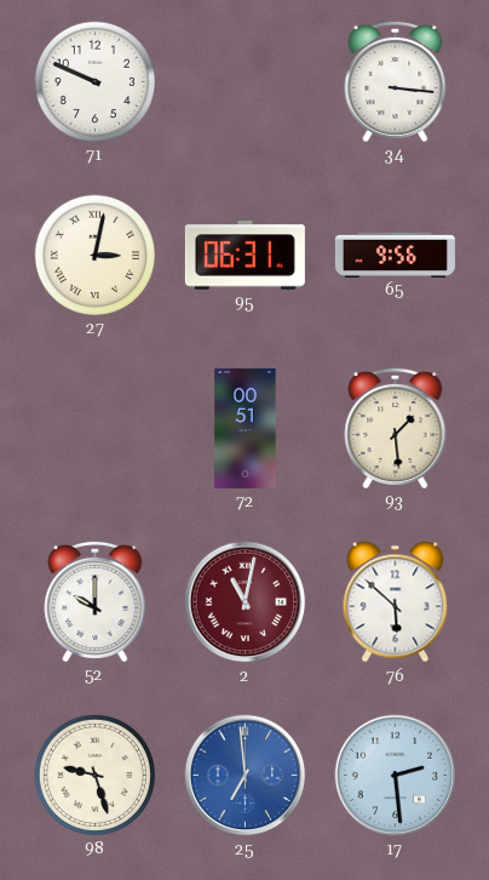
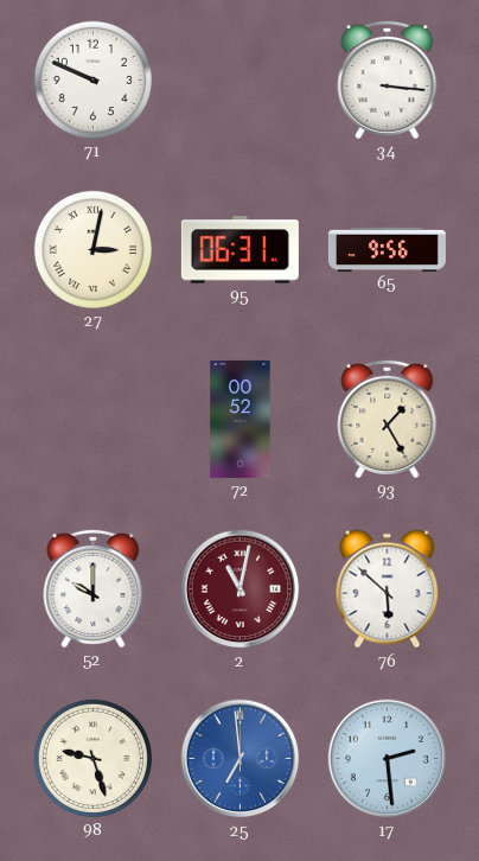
72: 00:51 -> 00:52
93: 1:29 -> 1:25
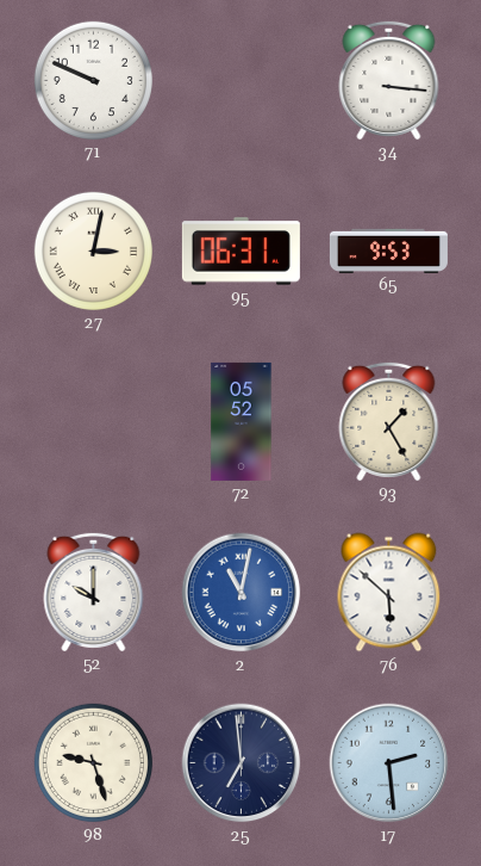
65: 9:56 -> 9:53
72: 00:52 -> 05:52
2 dial: burgundy -> blue
25 dial: blue -> navy
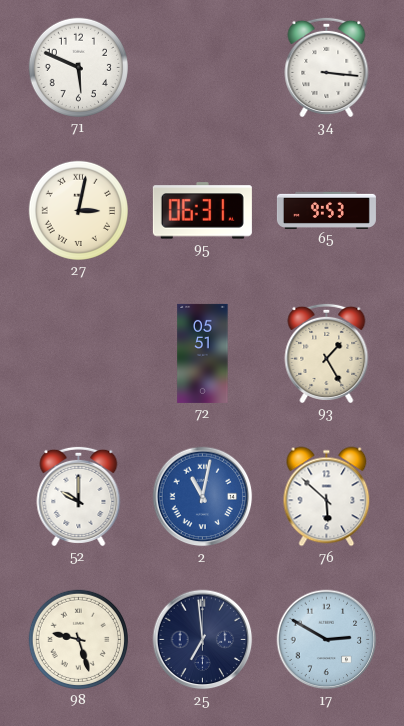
71: 9:49 -> 5:49
72: 05:52 -> 05:51
17: 2:29 -> 2:50
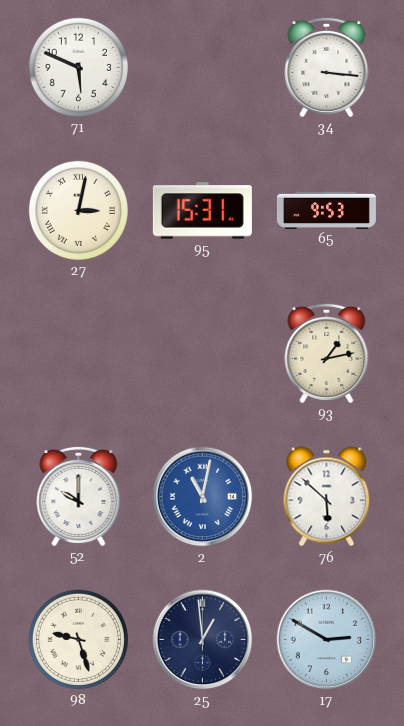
95: 06:31 -> 15:31
72: 05:51 -> none
93: 1:25 -> 1:13
25: 6:59 -> 12:59
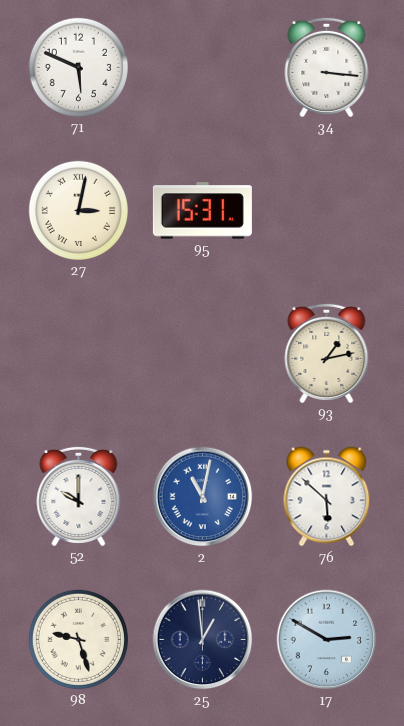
65: 9:53 -> none
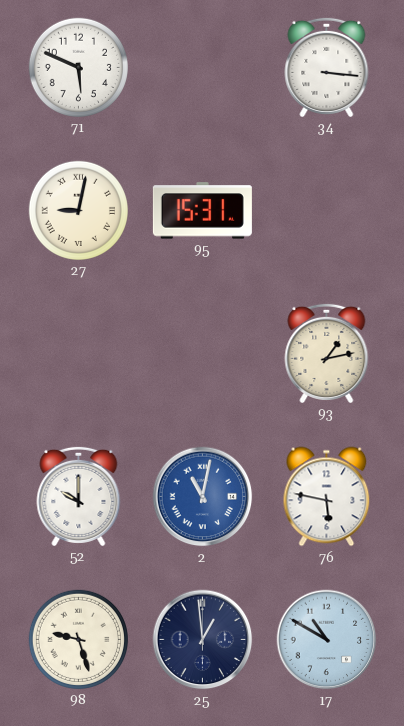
27: 3:02 -> 9:02
76: 5:52 -> 5:47
17: 2:50 -> 10:50
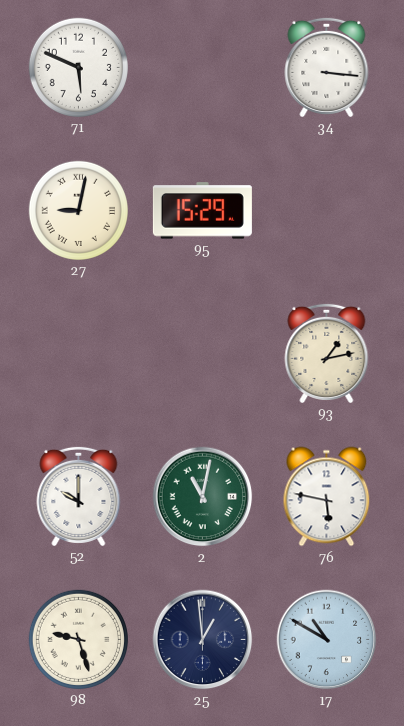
95: 15:31 -> 15:29
2 dial: blue -> green
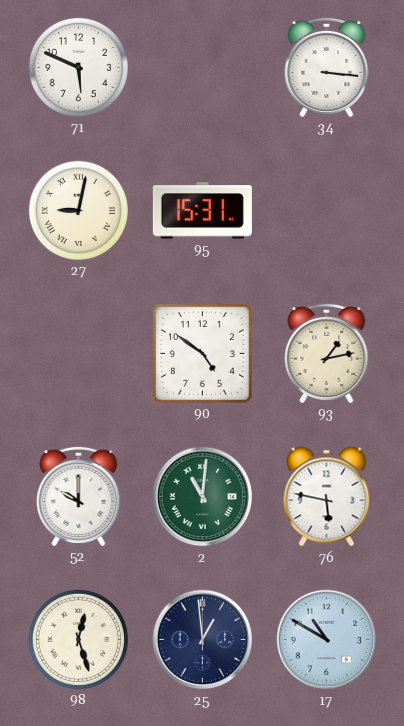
95: 15:29 -> 15:31
90: none -> 4:51
2: 11:02 -> 11:01
98: 9:27 -> 12:27
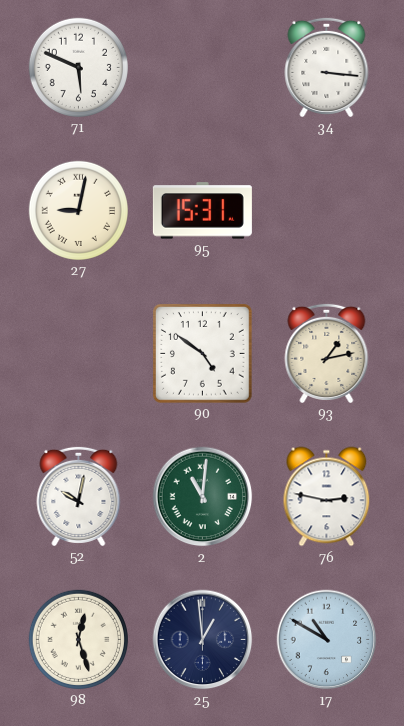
52: 10:00 -> 10:02
76: 5:47 -> 2:47
